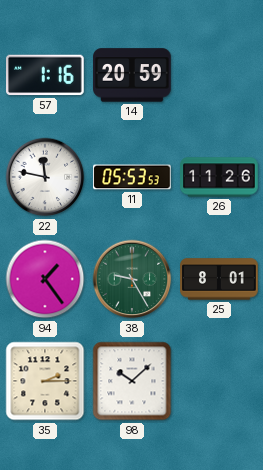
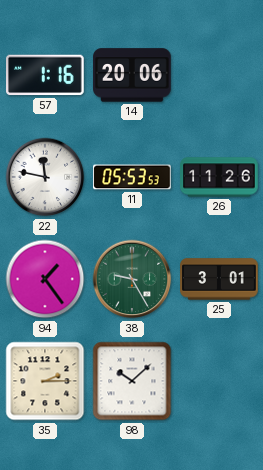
14: 20:59 -> 20:06
25: 8:01 -> 3:01
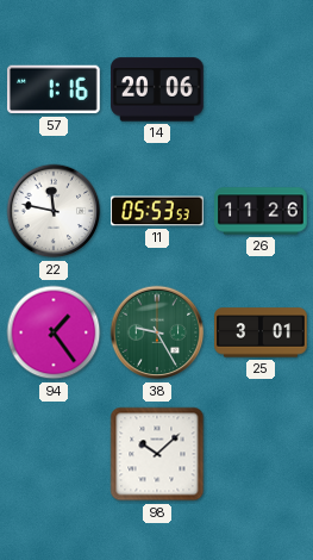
35: 2:15 -> none
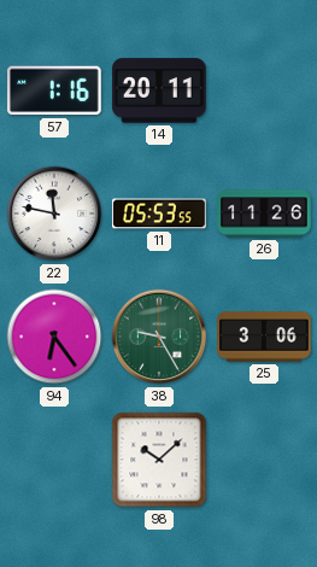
14: 20:06 -> 20:11
11: 05:53:53 -> 05:53:55
94: 1:24 -> 6:24
25: 3:01 -> 3:06
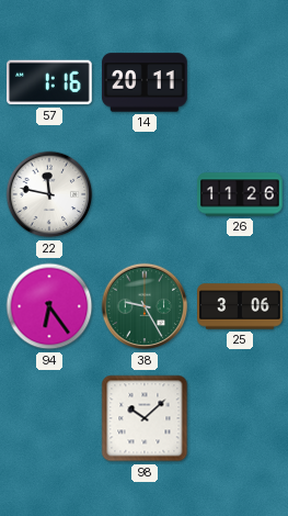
11: 05:53 -> none
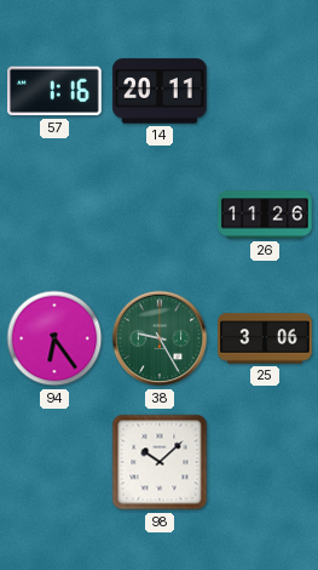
22: 11:47 -> none
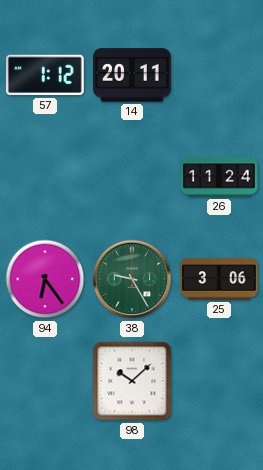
57: 1:16 -> 1:12
26: 11:26 -> 11:24
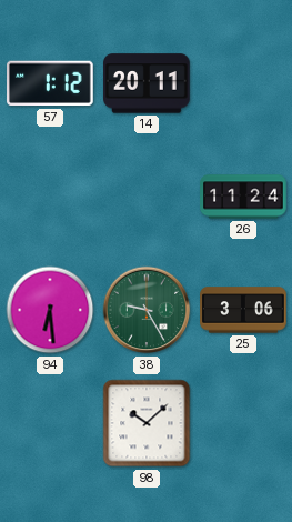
94: 6:24 -> 6:29
